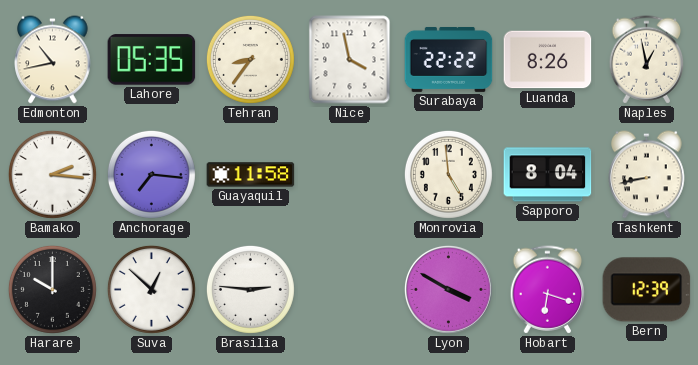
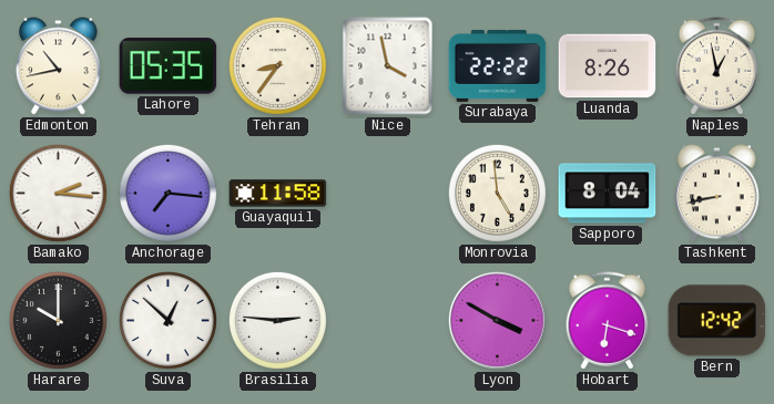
Bern: 12:39 -> 12:42
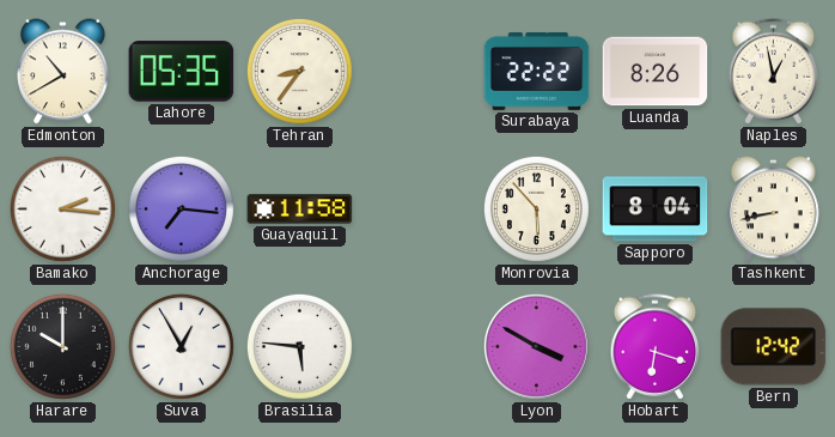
Edmonton: 10:43 -> 10:40
Nice: 3:58 -> none
Monrovia: 4:59 -> 5:53
Suva: 12:52 -> 12:55
Brasilia: 2:46 -> 5:46
